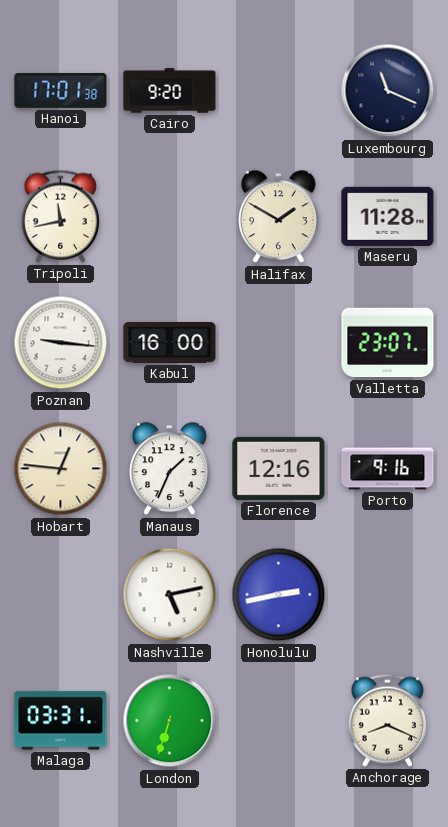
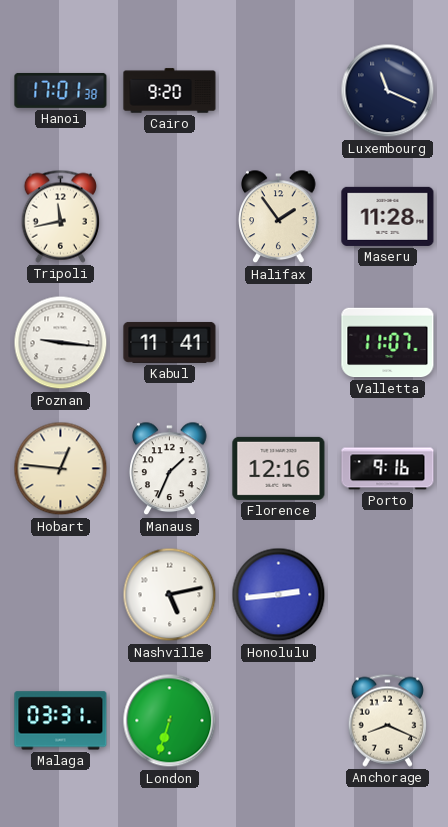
Halifax: 1:50 -> 1:54
Kabul: 16:00 -> 11:41
Valletta: 23:07 -> 11:07
Honolulu: 2:43 -> 2:44
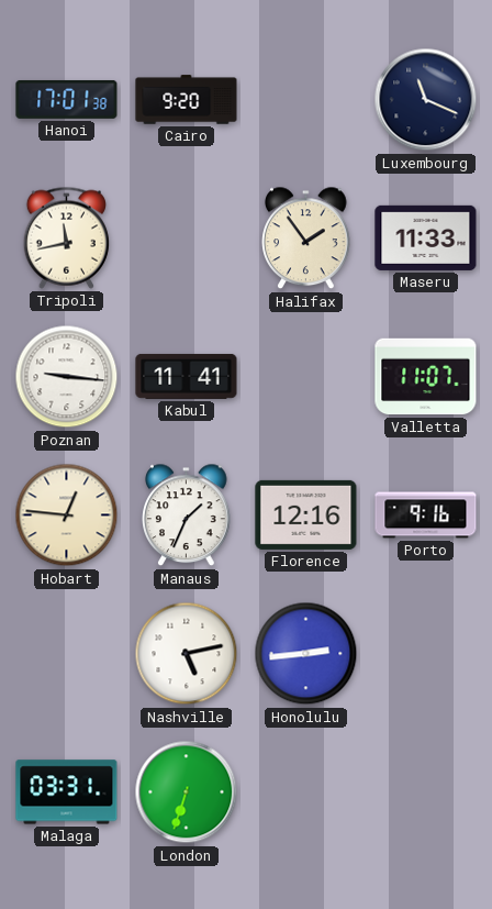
Maseru: 11:28 -> 11:33
Anchorage: 8:19 -> none
